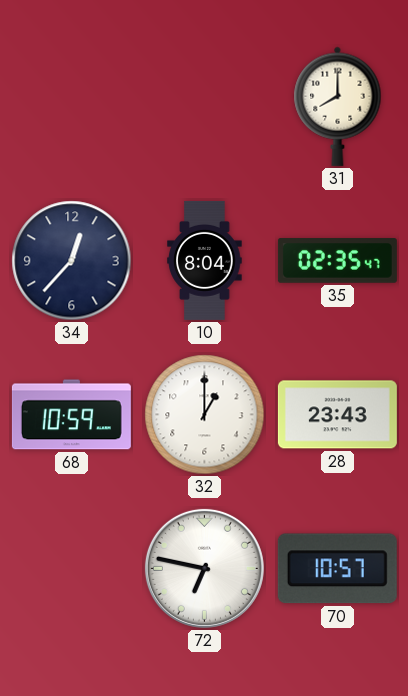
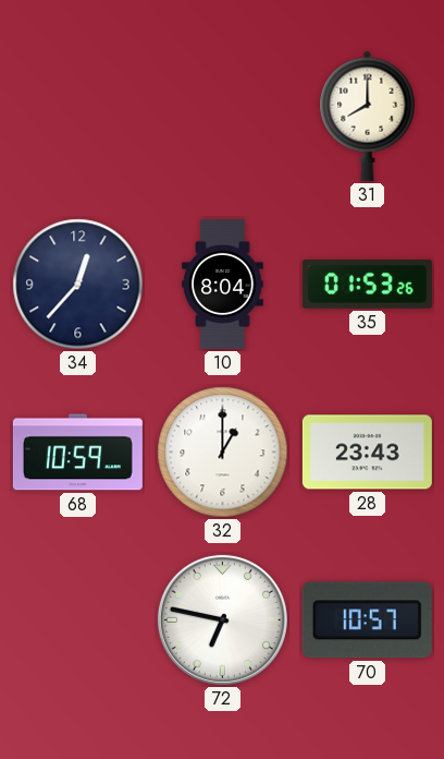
35: 02:35 -> 01:53
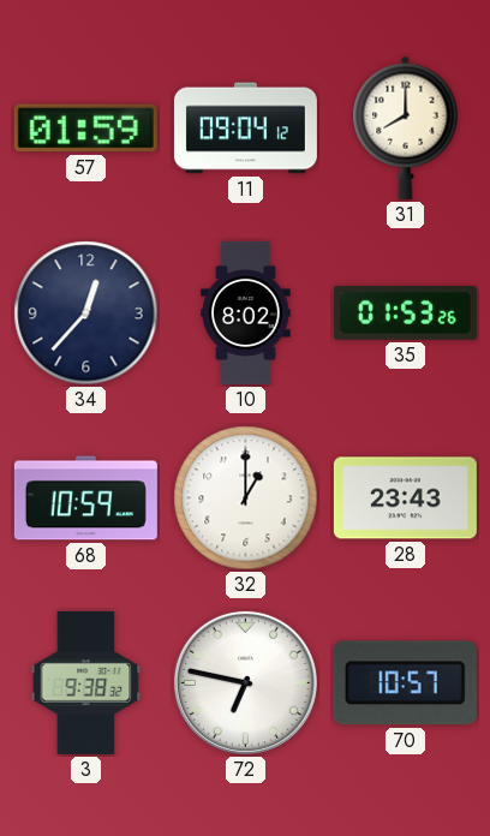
57: none -> 01:59
11: none -> 09:04
10: 8:04 -> 8:02
3: none -> 9:38
